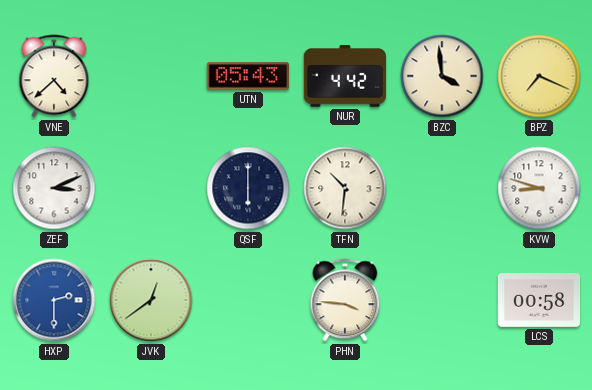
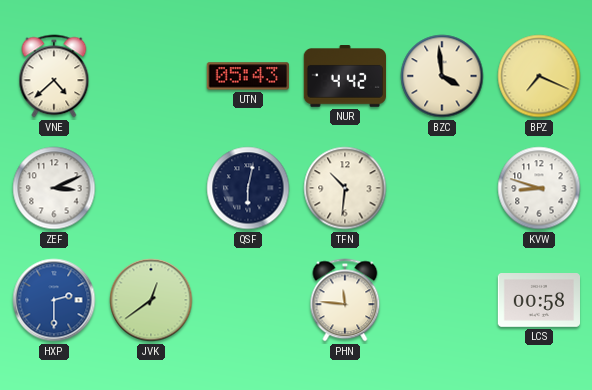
QSF: 6:00 -> 6:02
PHN: 3:46 -> 11:46
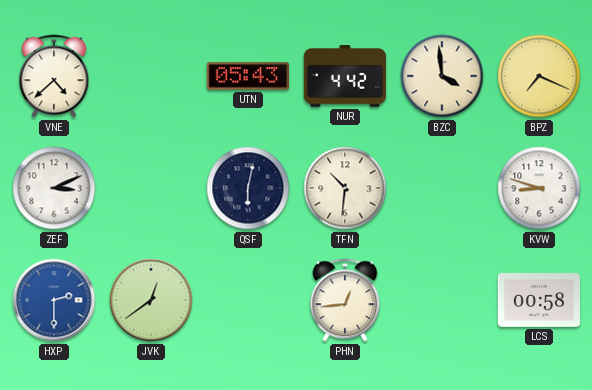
PHN: 11:46 -> 12:44
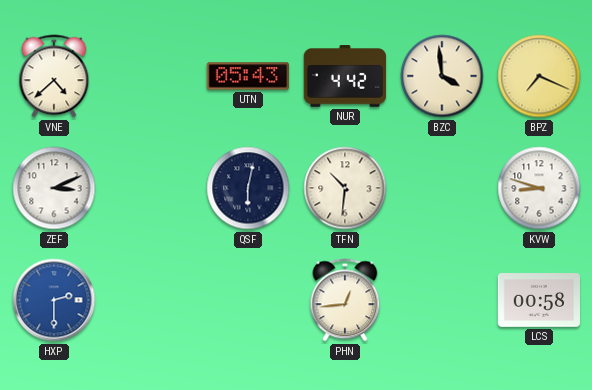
JVK: 12:39 -> none
